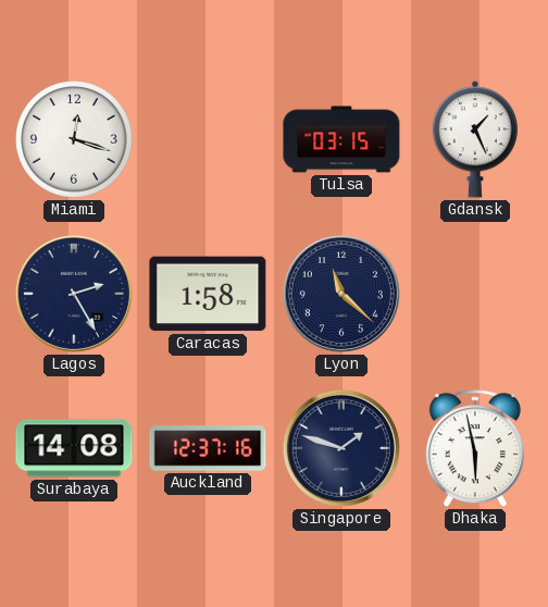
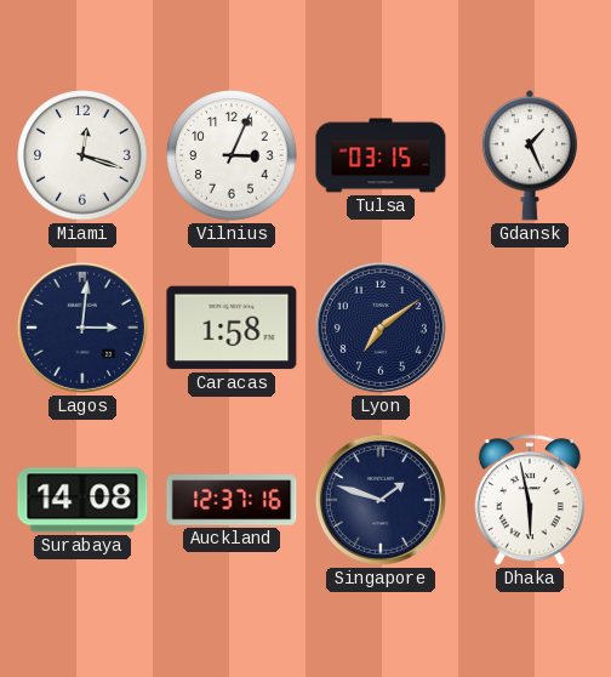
Vilnius: none -> 3:04
Lagos: 2:25 -> 3:01
Lyon: 11:22 -> 7:09
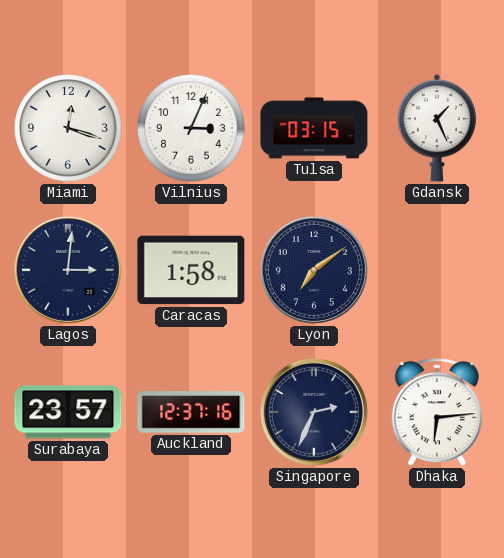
Surabaya: 14:08 -> 23:57
Singapore: 1:48 -> 2:34
Dhaka: 5:58 -> 6:14
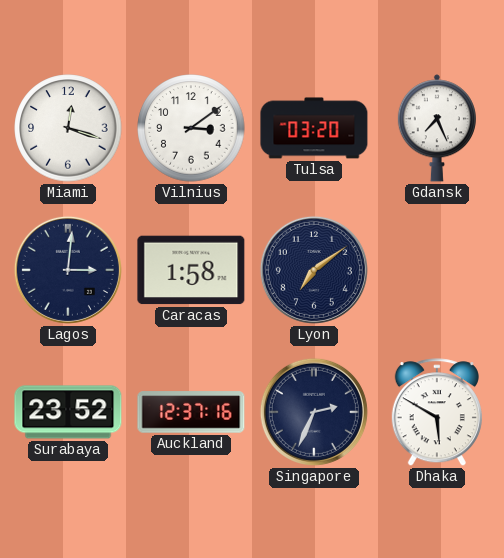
Vilnius: 3:04 -> 3:09
Tulsa: 03:15 -> 03:20
Gdansk: 1:26 -> 7:26
Surabaya: 23:57 -> 23:52
Dhaka: 6:14 -> 5:50
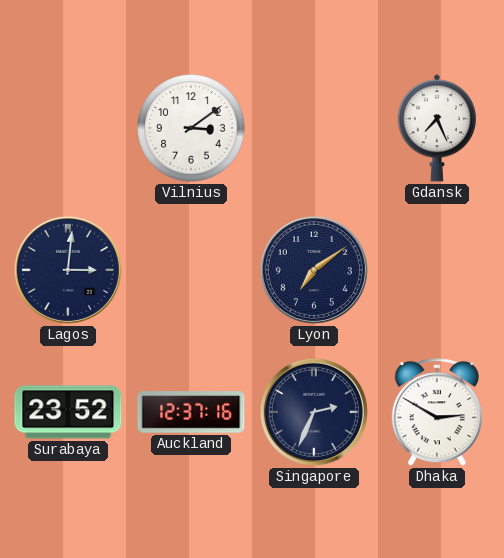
Miami: 12:18 -> none
Tulsa: 03:20 -> none
Caracas: 1:58 -> none
Dhaka: 5:50 -> 2:50
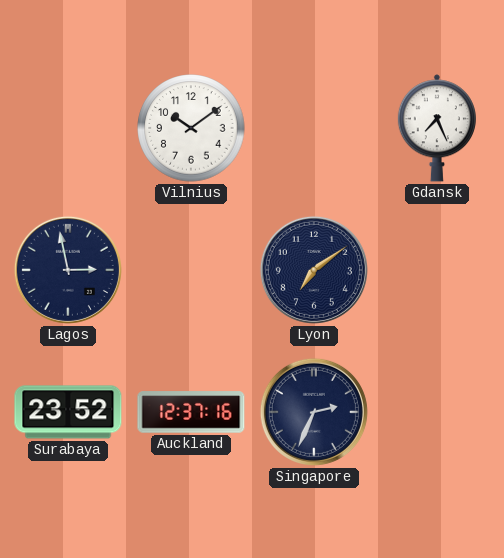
Vilnius: 3:09 -> 10:09
Lagos: 3:01 -> 2:58
Dhaka: 2:50 -> none
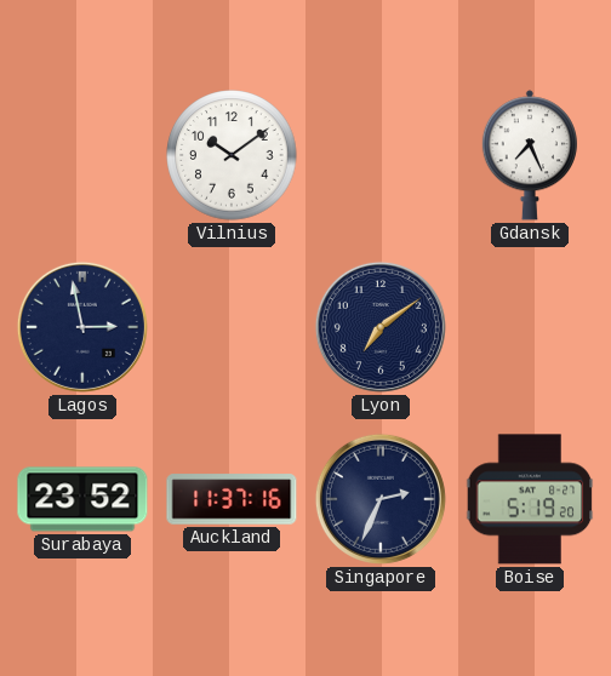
Auckland: 12:37 -> 11:37
Boise: none -> 5:19
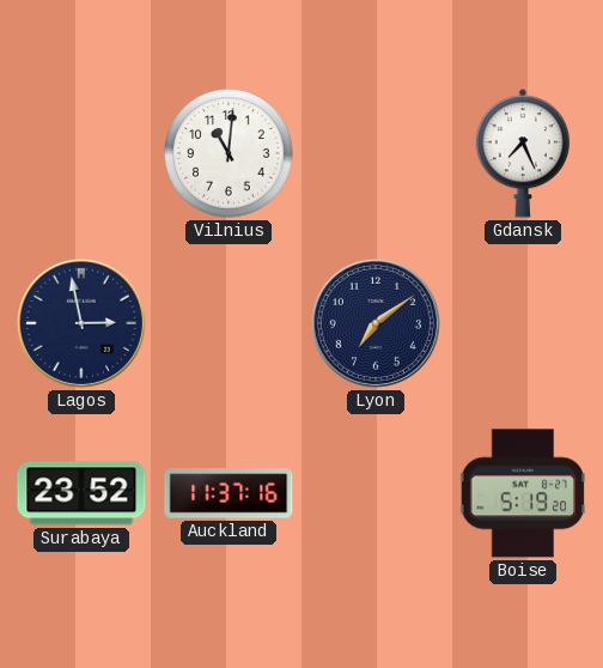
Vilnius: 10:09 -> 11:01
Singapore: 2:34 -> none
